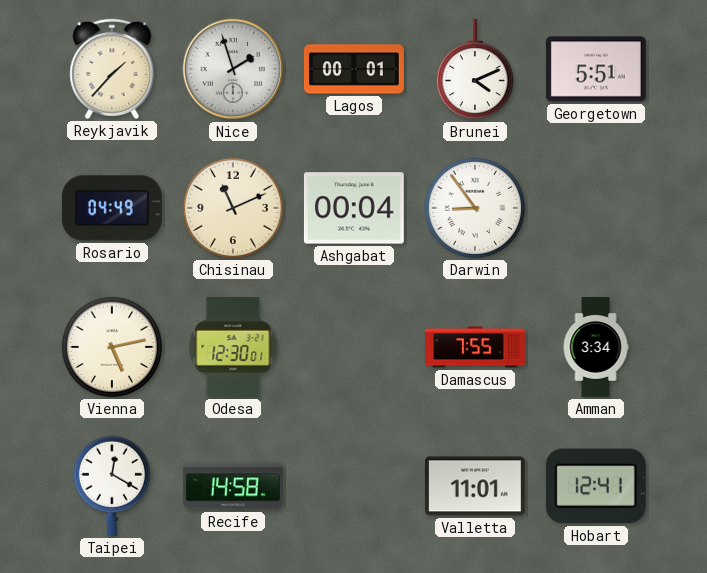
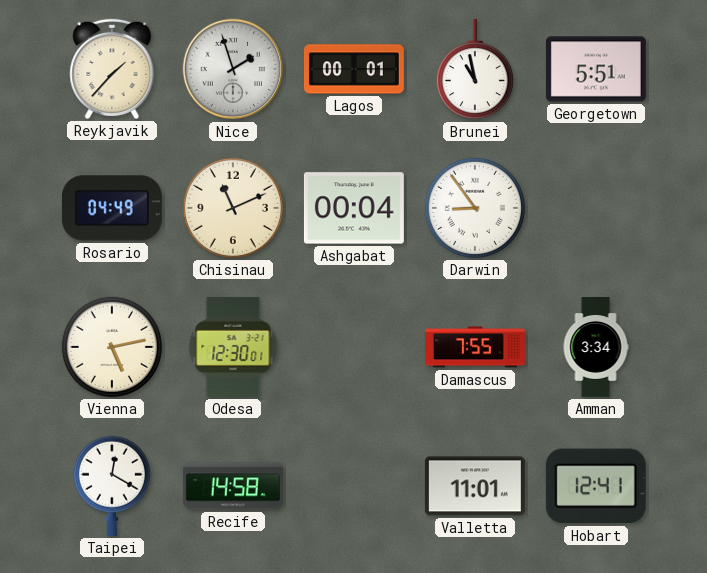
Brunei: 4:11 -> 10:58
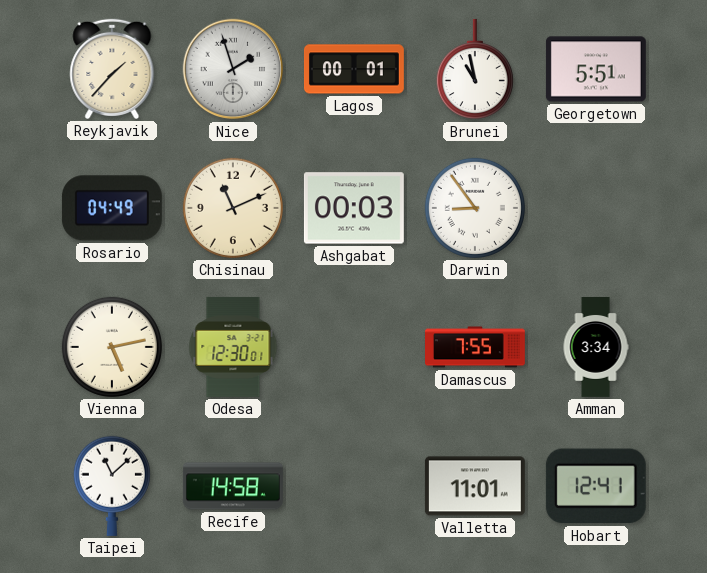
Ashgabat: 00:04 -> 00:03
Taipei: 12:20 -> 11:08
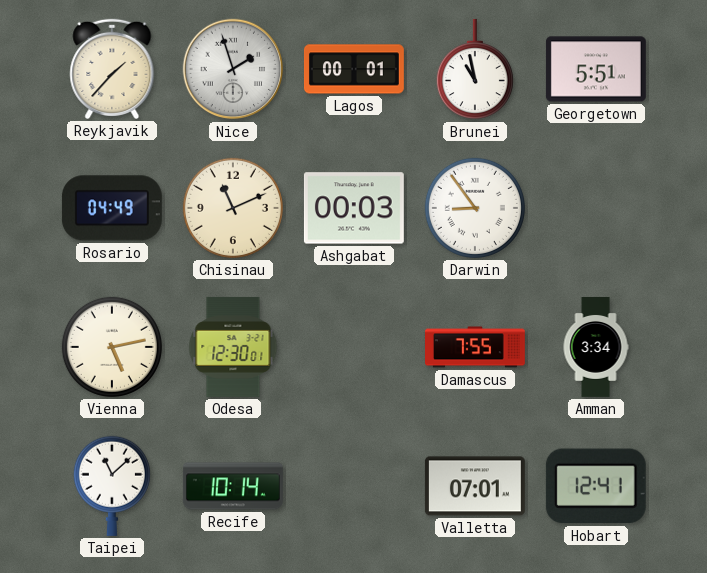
Recife: 14:58 -> 10:14
Valletta: 11:01 -> 07:01
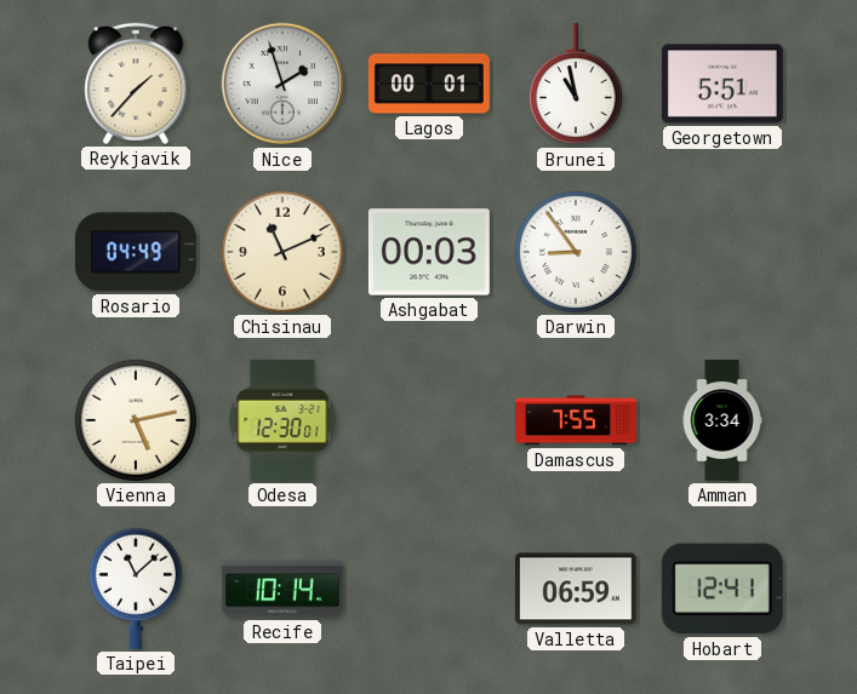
Valletta: 07:01 -> 06:59
